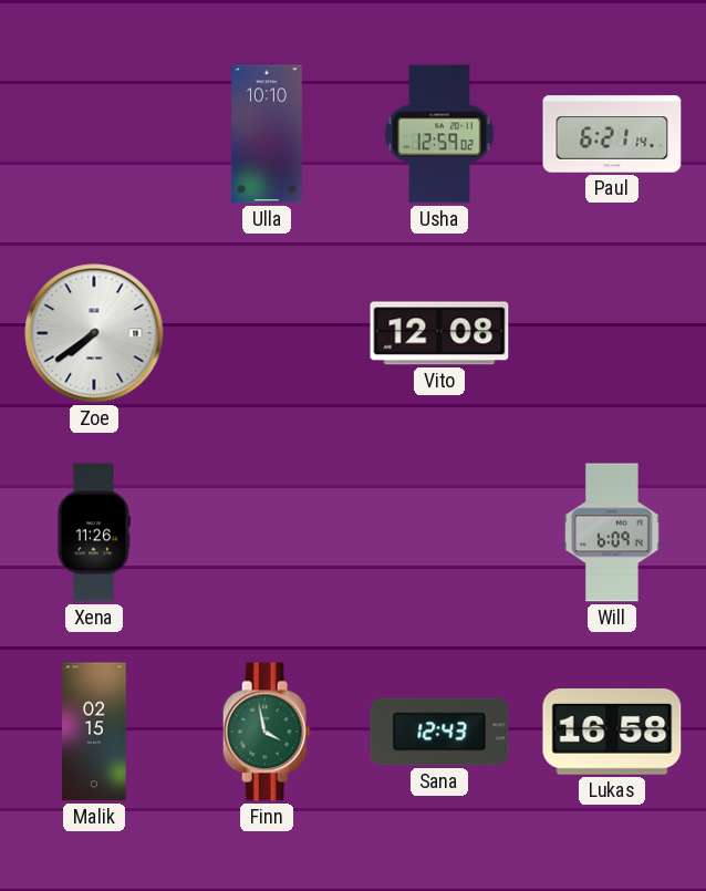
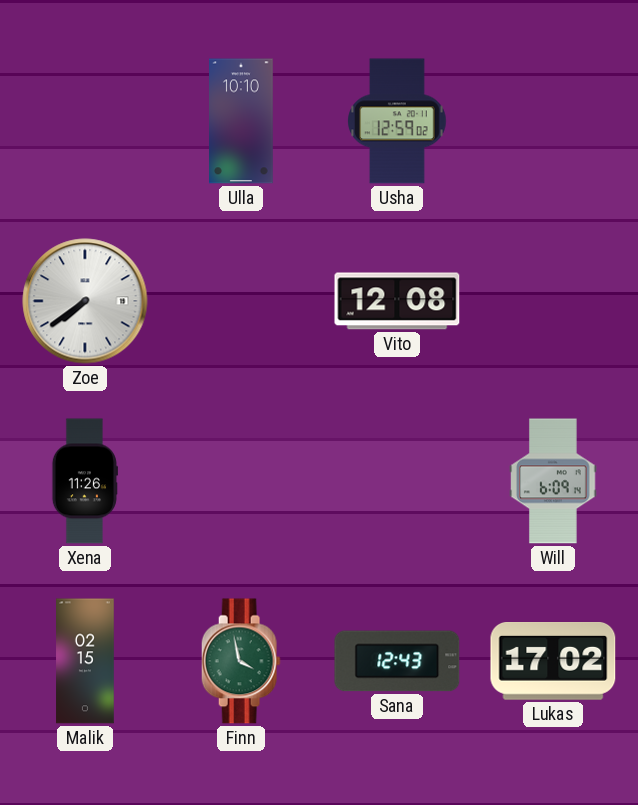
Paul: 6:21 -> none
Lukas: 16:58 -> 17:02
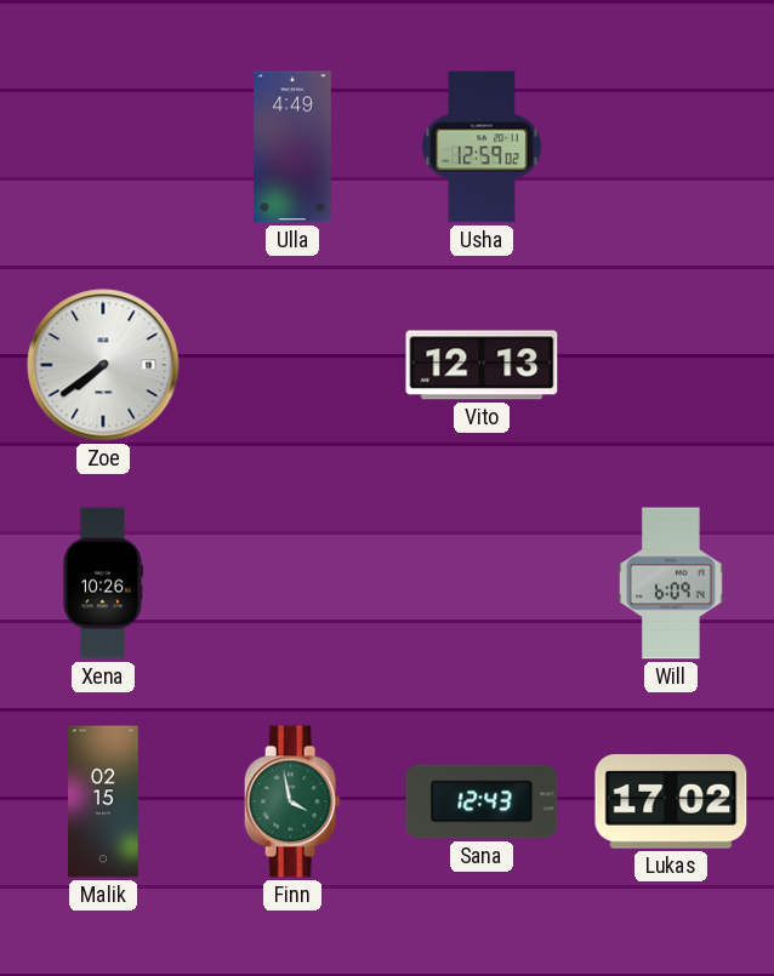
Ulla: 10:10 -> 4:49
Vito: 12:08 -> 12:13
Xena: 11:26 -> 10:26
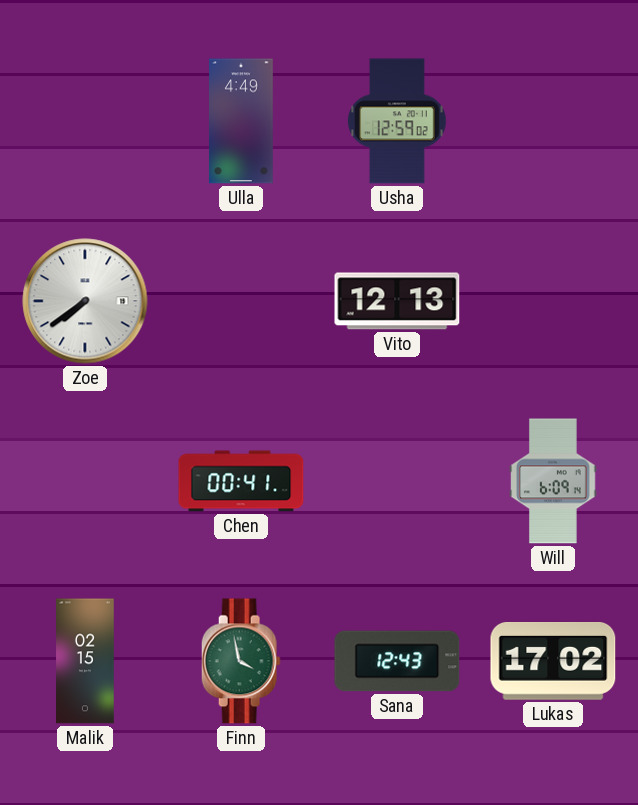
Xena: 10:26 -> none
Chen: none -> 00:41
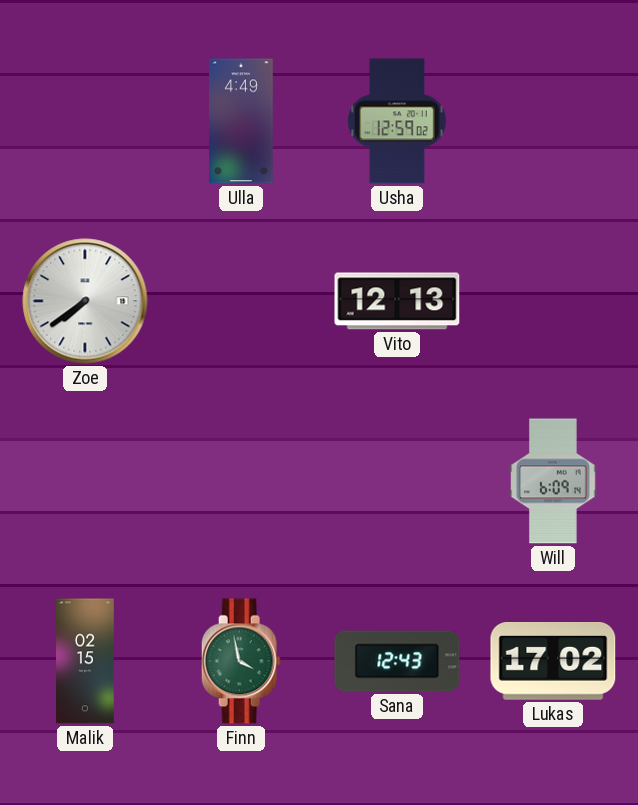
Chen: 00:41 -> none
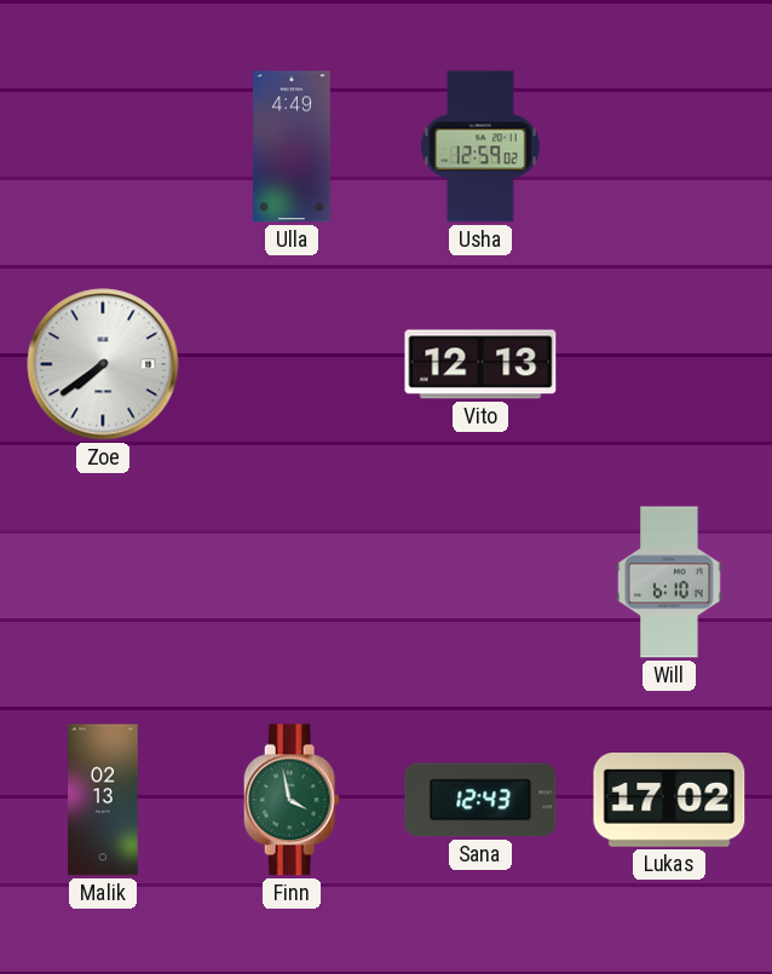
Will: 6:09 -> 6:10
Malik: 02:15 -> 02:13
